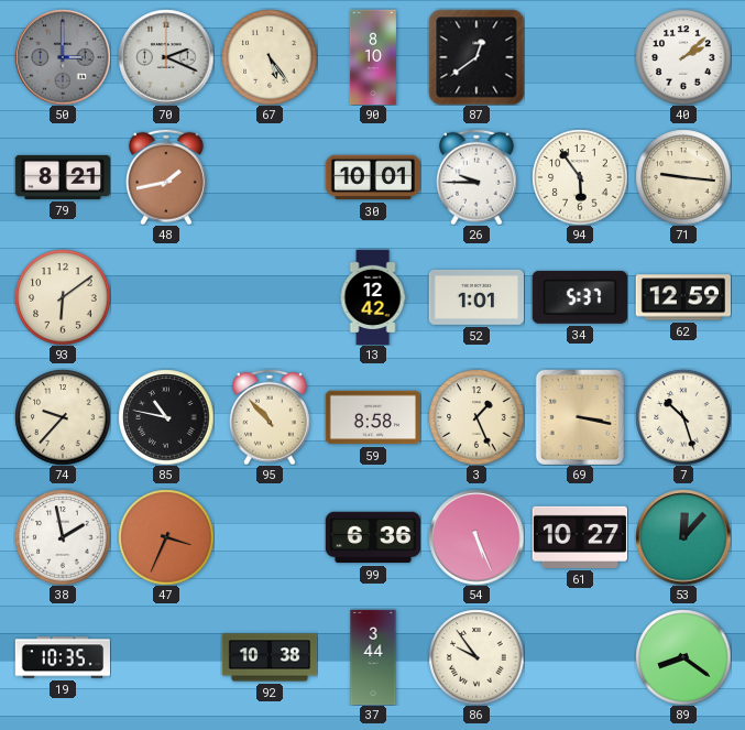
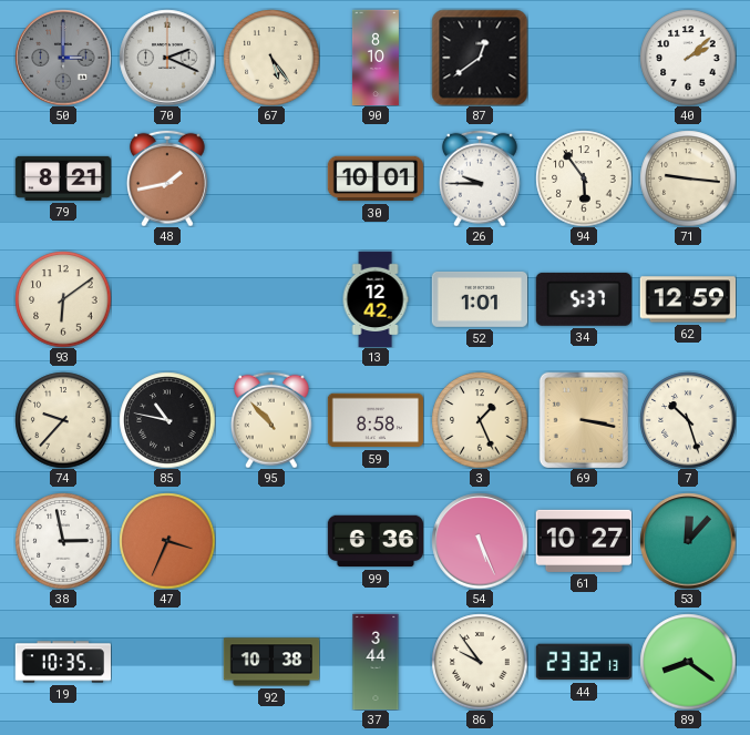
38: 1:58 -> 2:58
44: none -> 23:32
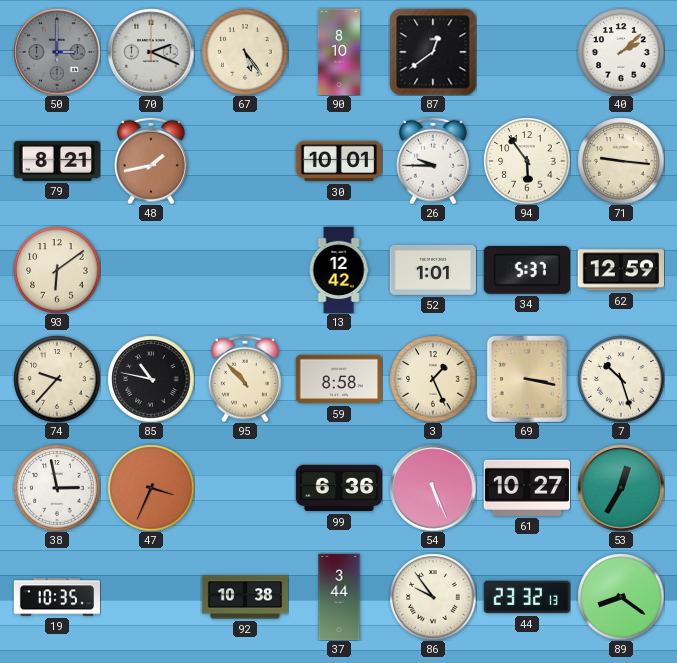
53: 12:07 -> 12:35
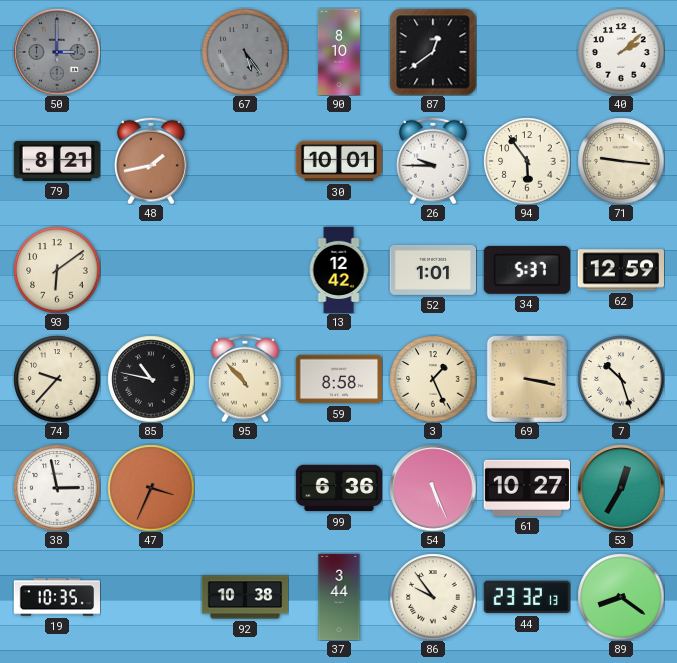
70: 2:19 -> none
67 dial: cream -> grey
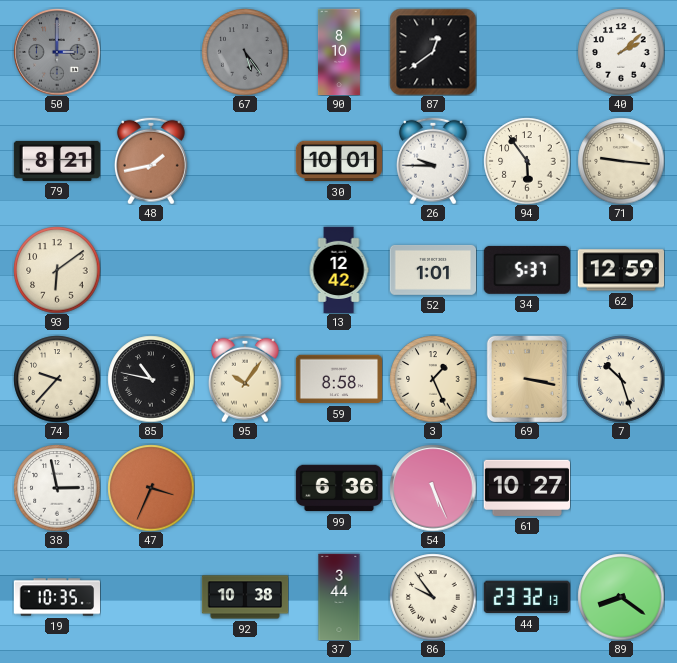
95: 10:53 -> 10:06
53: 12:35 -> none
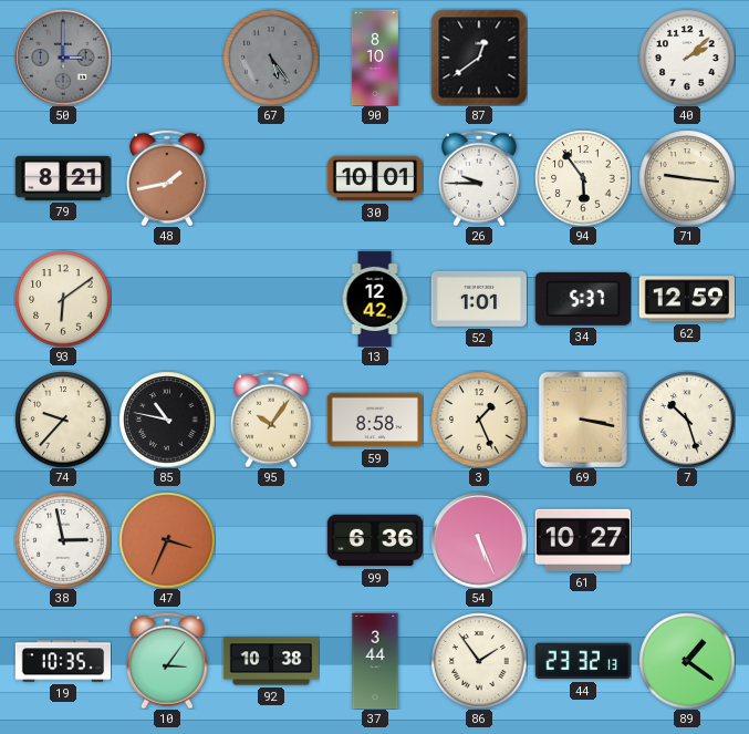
10: none -> 3:06
86: 9:54 -> 1:54
89: 8:21 -> 1:21
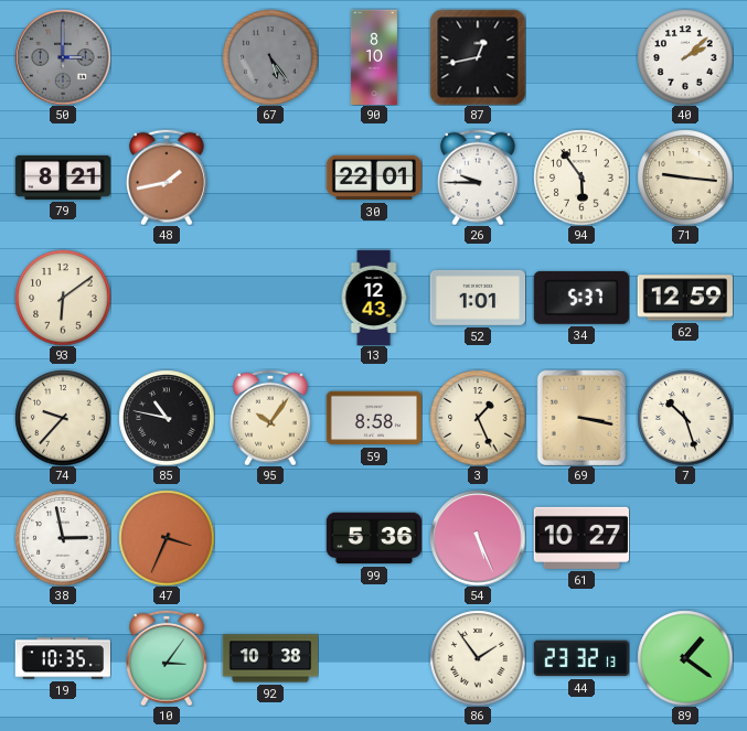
87: 12:39 -> 12:43
30: 10:01 -> 22:01
13: 12:42 -> 12:43
99: 6:36 -> 5:36
37: 3:44 -> none
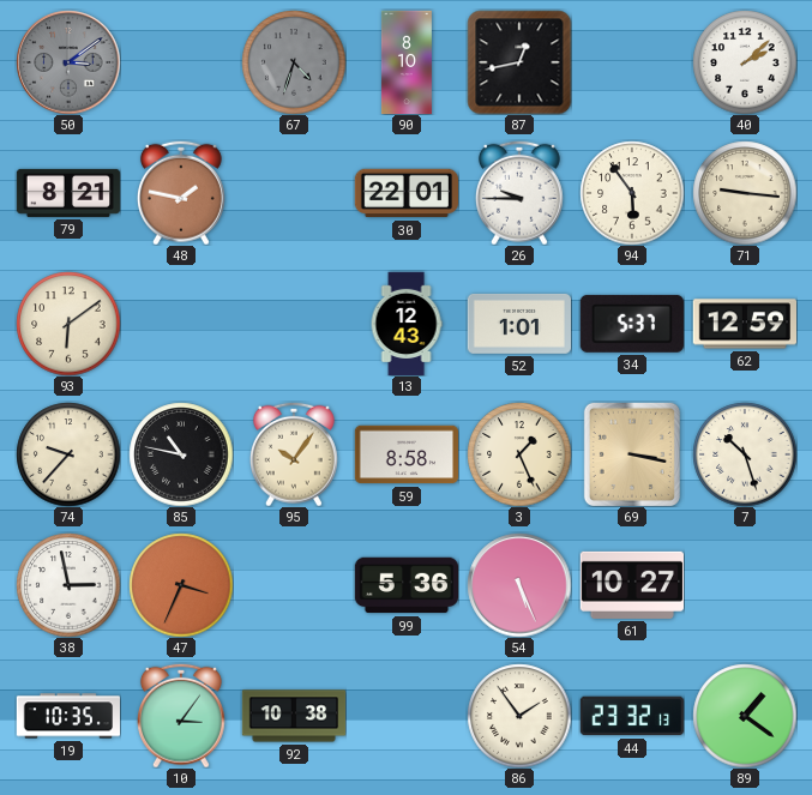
50: 3:00 -> 3:09
67: 5:24 -> 4:33
48: 1:43 -> 1:47
